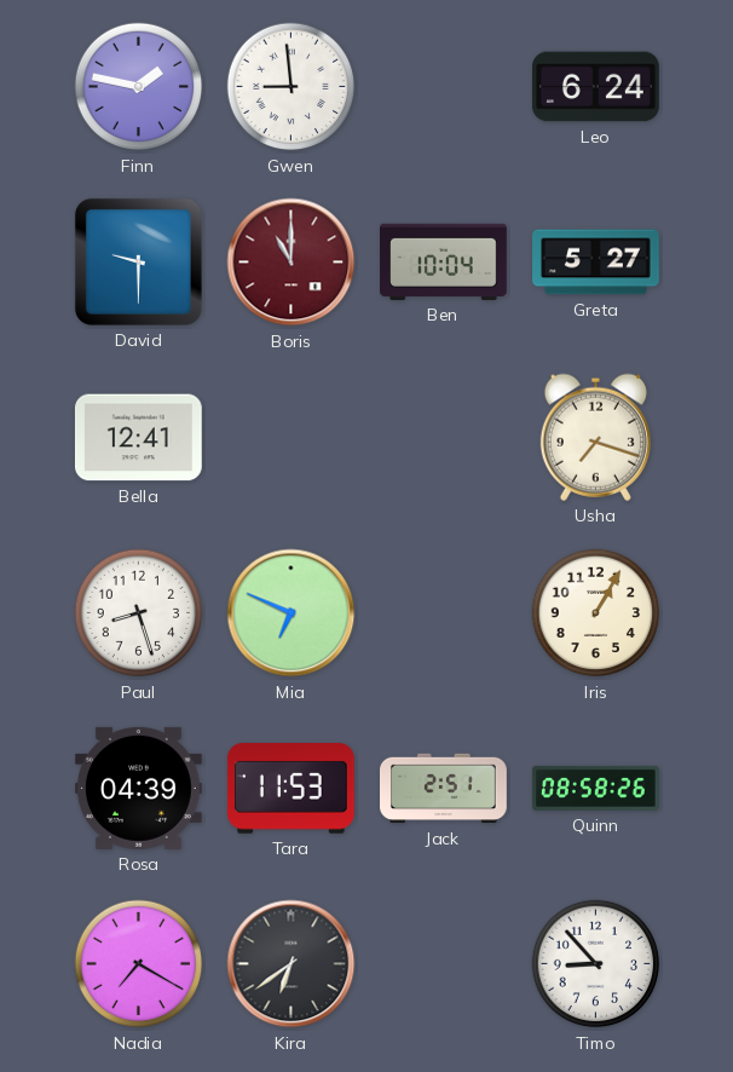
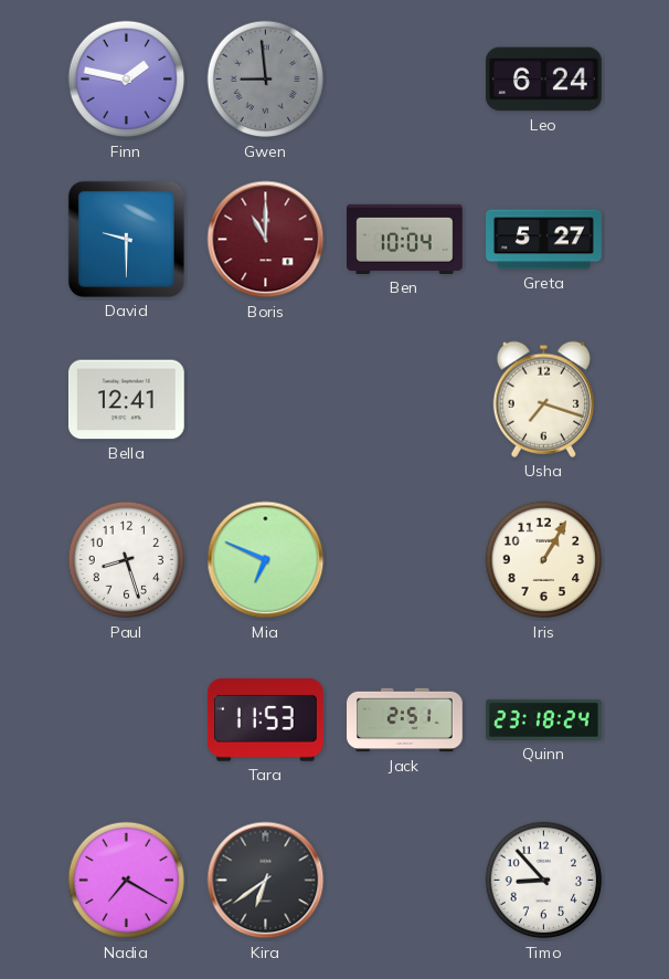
Gwen dial: white -> grey
Rosa: 04:39 -> none
Quinn: 08:58 -> 23:18
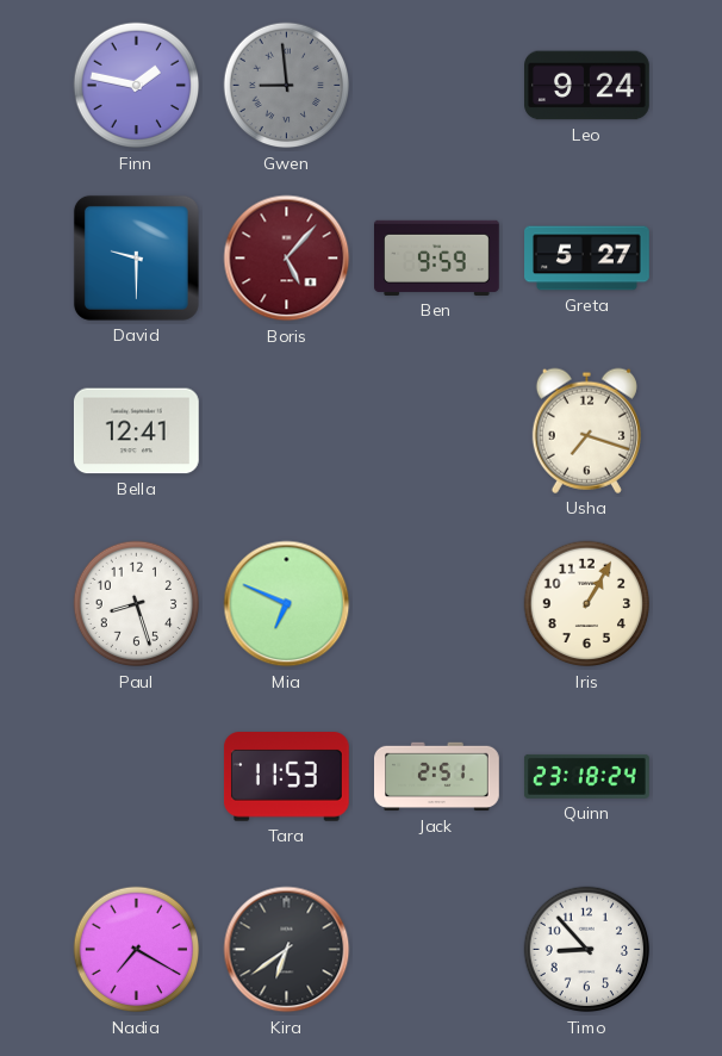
Leo: 6:24 -> 9:24
Boris: 11:00 -> 5:07
Ben: 10:04 -> 9:59
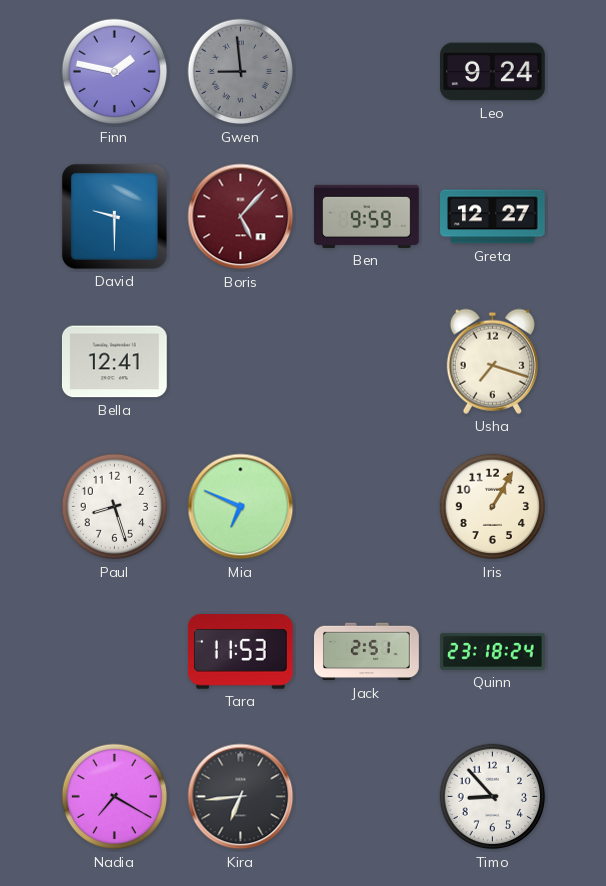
Greta: 5:27 -> 12:27
Kira: 6:39 -> 6:44
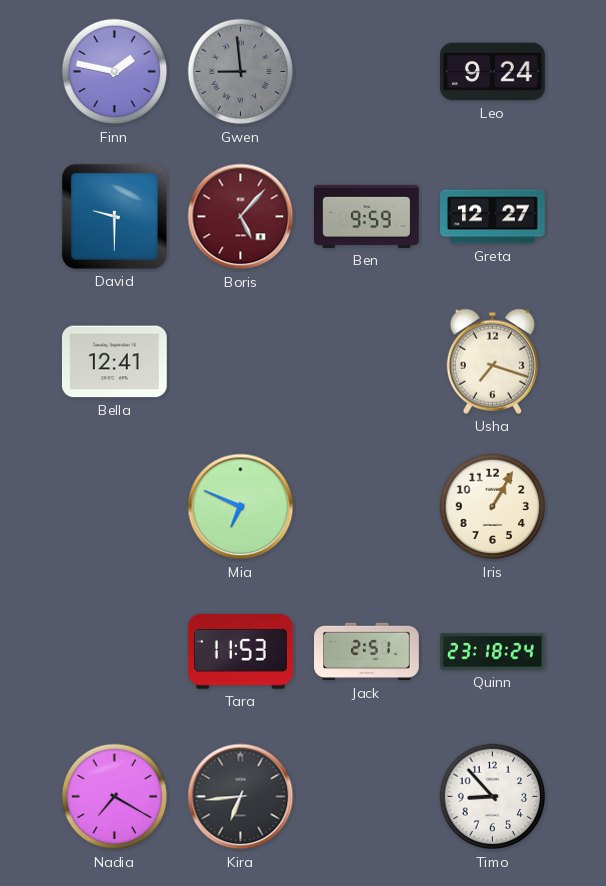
Paul: 8:27 -> none
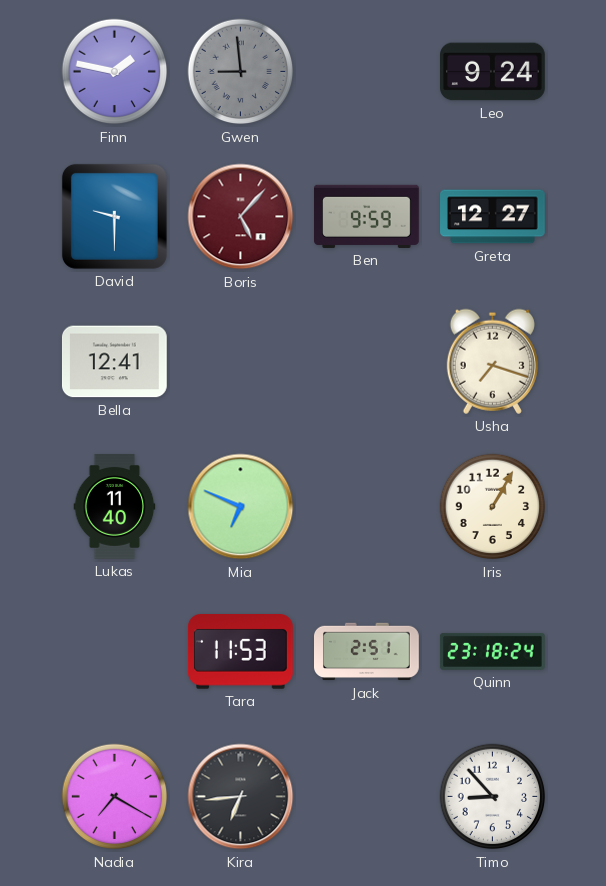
Lukas: none -> 11:40
